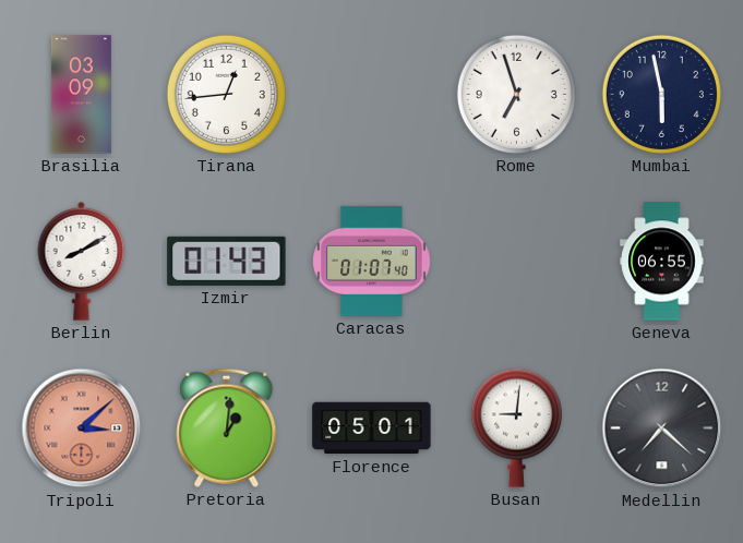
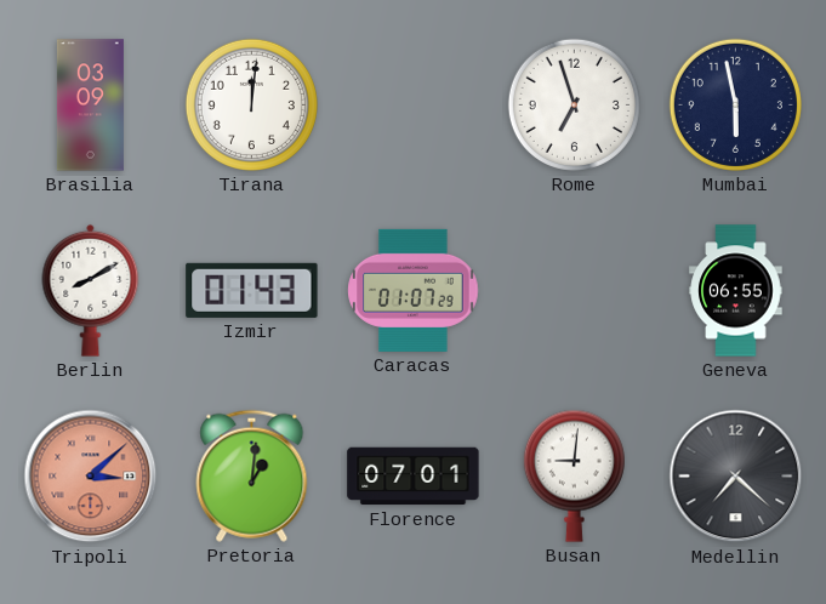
Tirana: 12:44 -> 12:01
Caracas: 01:07:40 -> 01:07:29
Florence: 05:01 -> 07:01
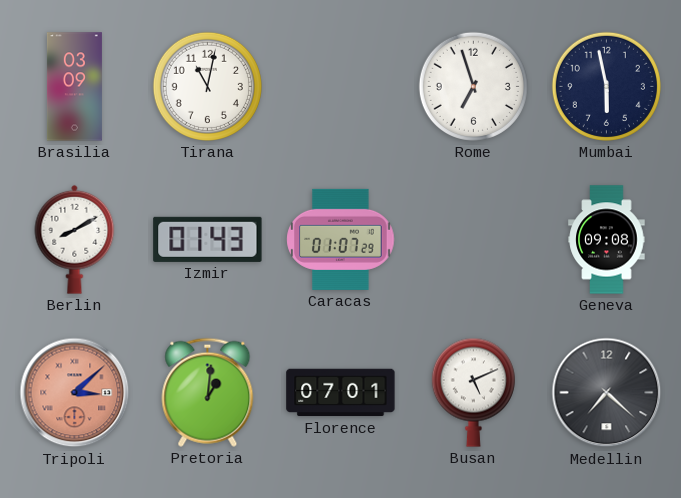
Tirana: 12:01 -> 11:02
Geneva: 06:55 -> 09:08
Busan: 9:01 -> 5:11
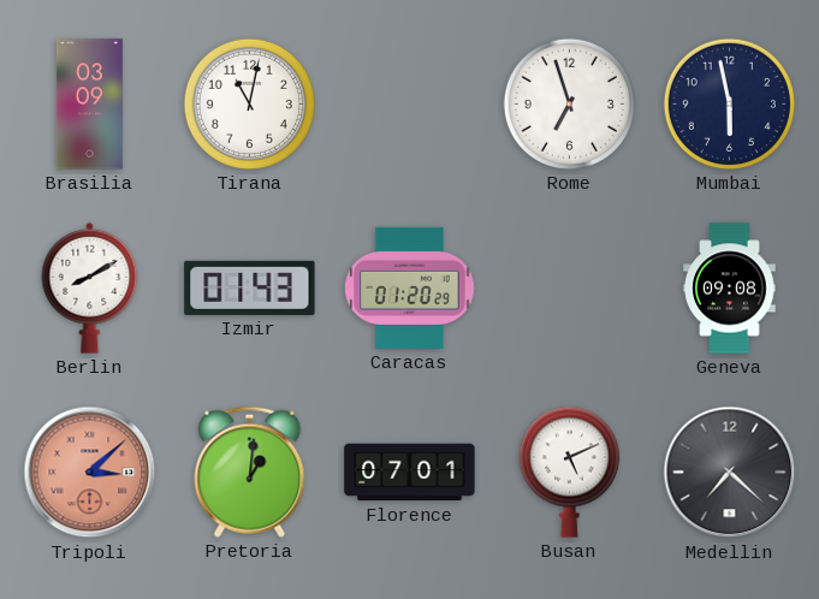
Caracas: 01:07 -> 01:20
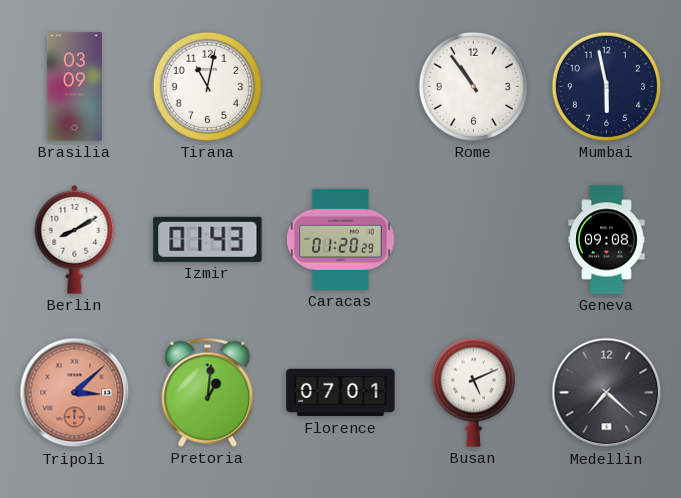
Rome: 6:57 -> 10:54
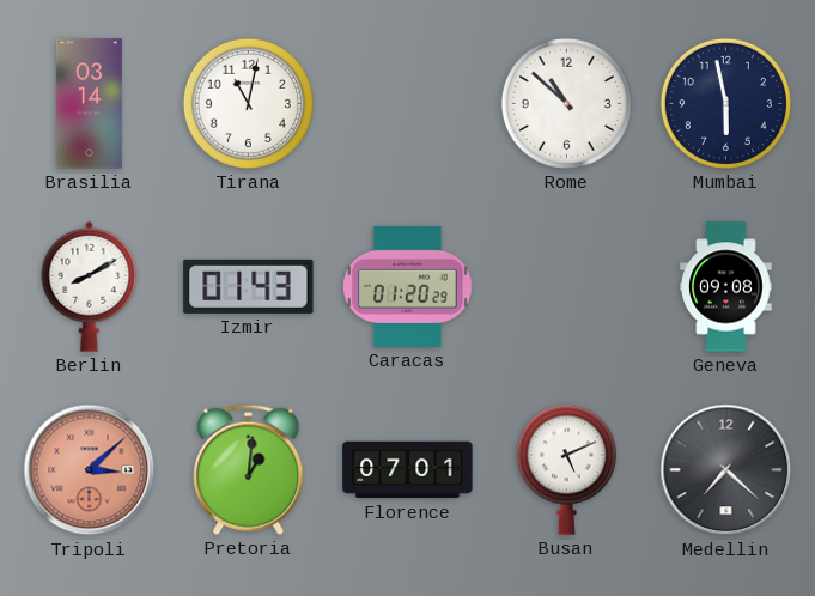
Brasilia: 03:09 -> 03:14
Rome: 10:54 -> 10:52
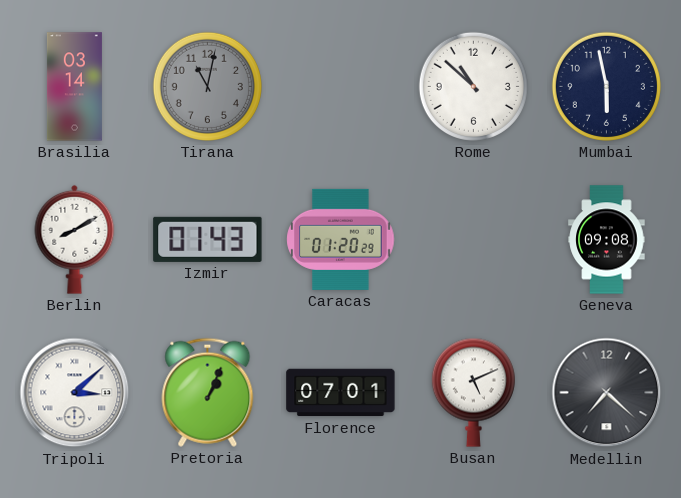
Tirana dial: white -> grey
Tripoli dial: salmon -> white
Pretoria: 1:01 -> 1:04
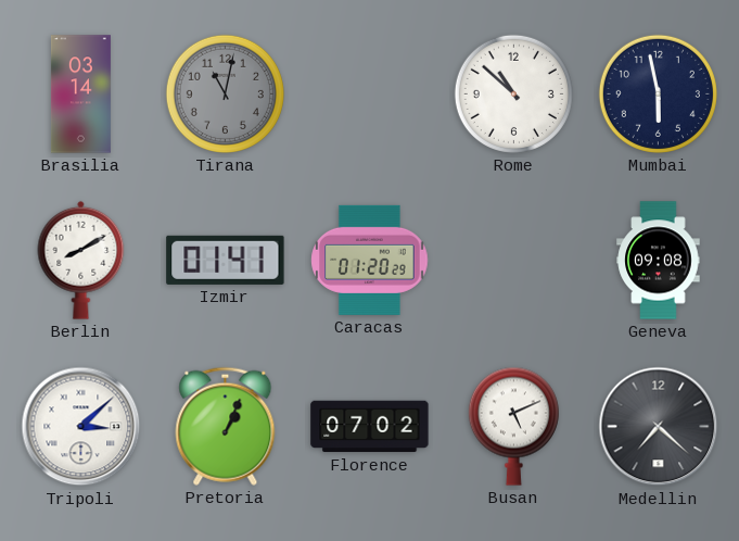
Izmir: 01:43 -> 01:41
Florence: 07:01 -> 07:02
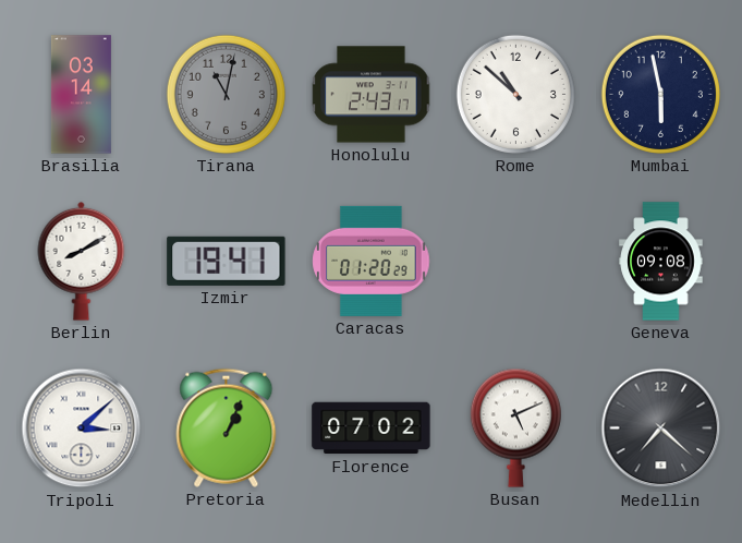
Honolulu: none -> 2:43
Izmir: 01:41 -> 19:41
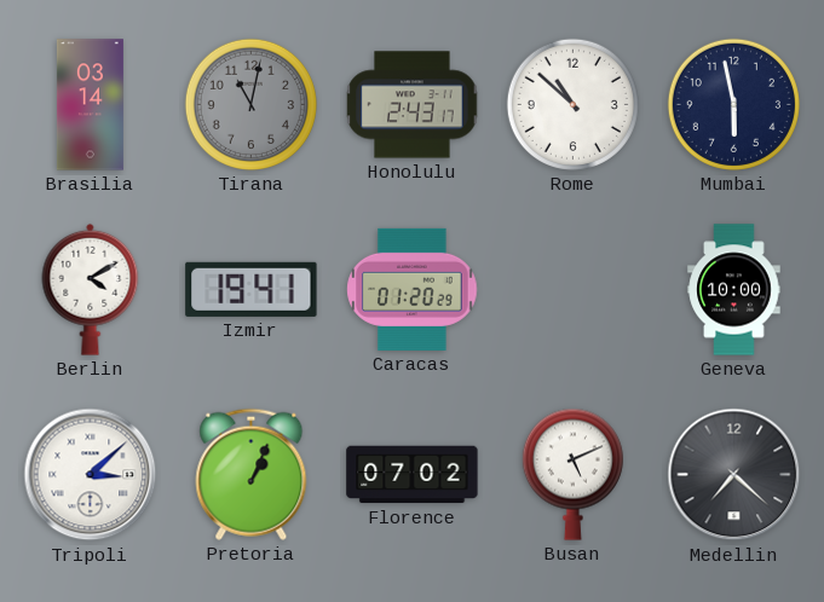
Berlin: 8:10 -> 4:10
Geneva: 09:08 -> 10:00
